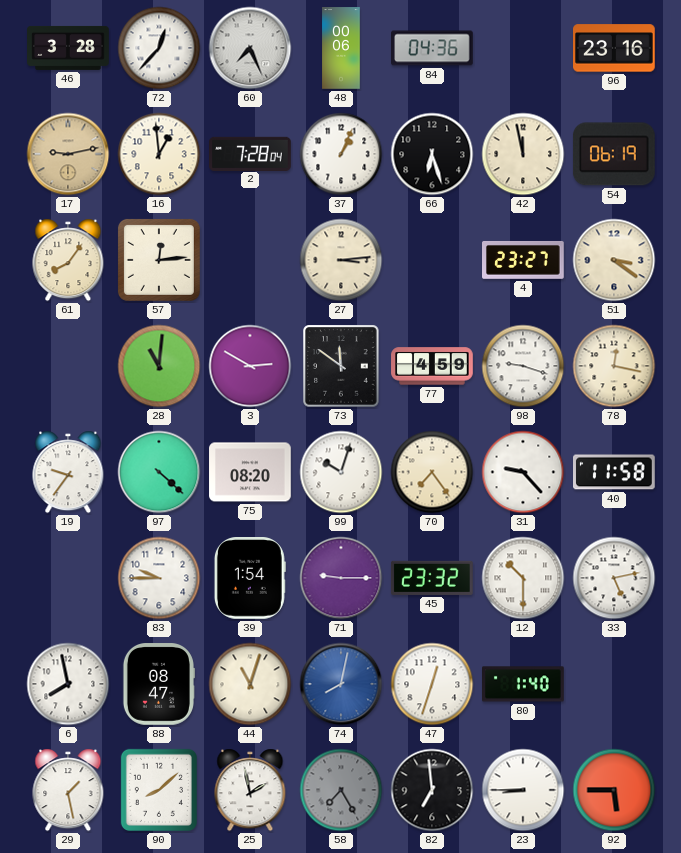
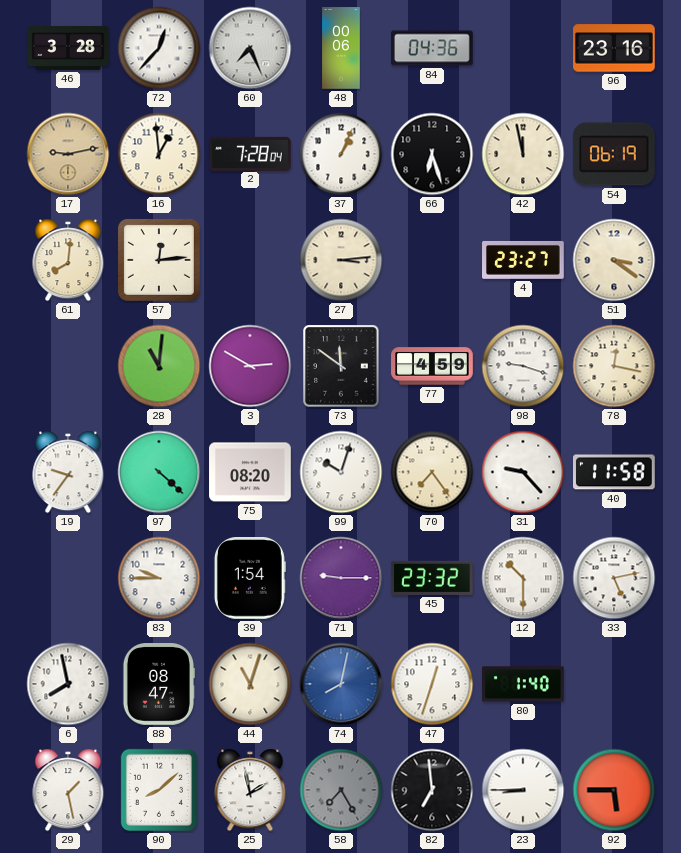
61: 8:06 -> 8:01
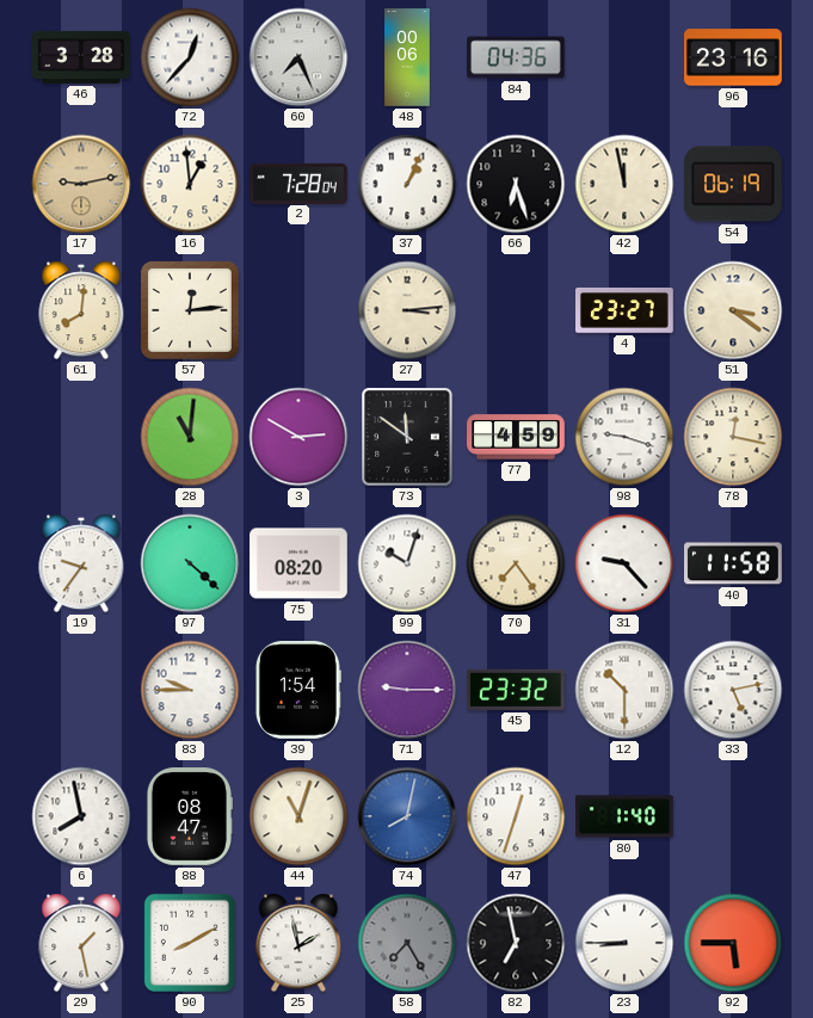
90: 8:08 -> 8:10
82: 6:59 -> 6:58
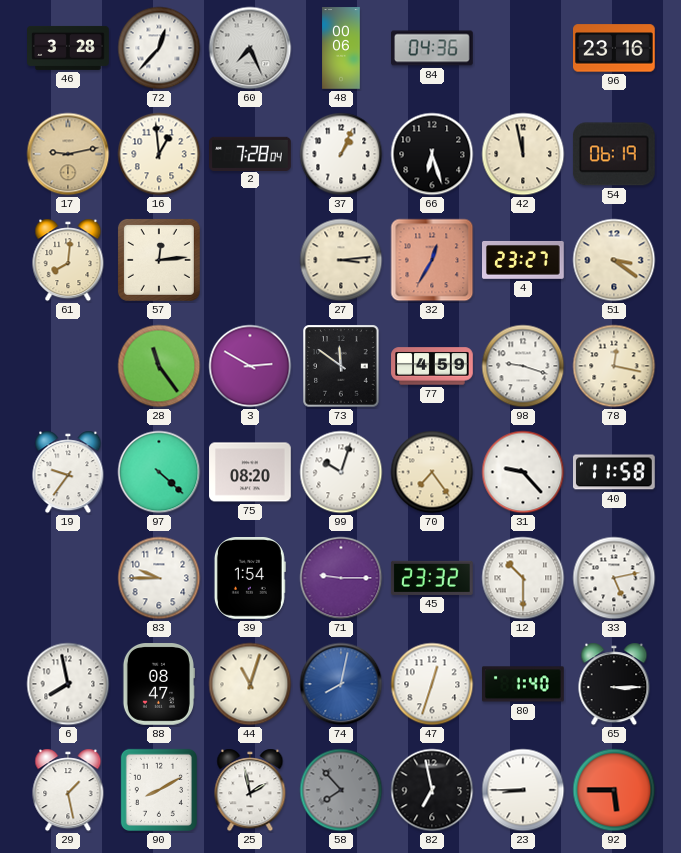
32: none -> 12:35
28: 11:01 -> 11:24
65: none -> 3:15
58: 7:25 -> 7:53
